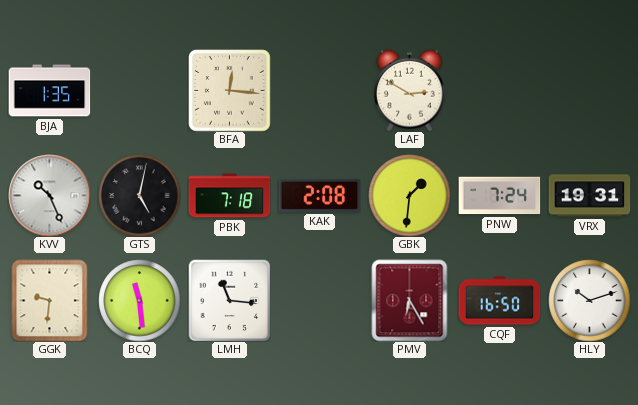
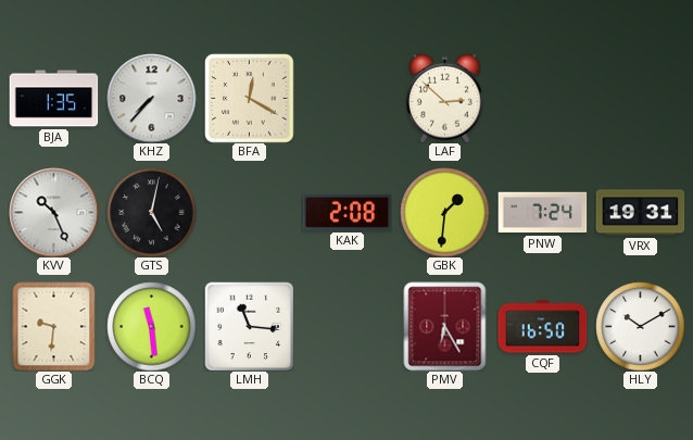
KHZ: none -> 7:37
BFA: 12:16 -> 12:20
LAF: 2:50 -> 2:52
PBK: 7:18 -> none
HLY: 10:12 -> 10:10
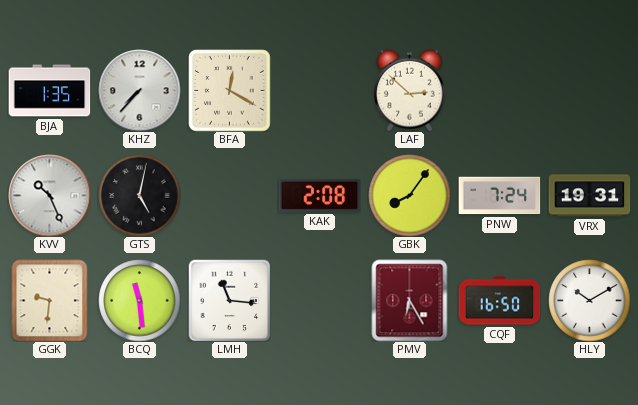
GBK: 1:31 -> 8:06
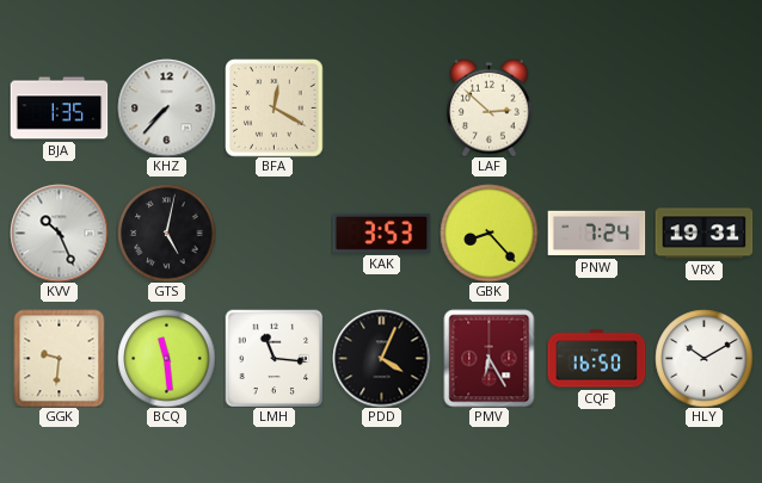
KAK: 2:08 -> 3:53
GBK: 8:06 -> 8:23
PDD: none -> 4:04
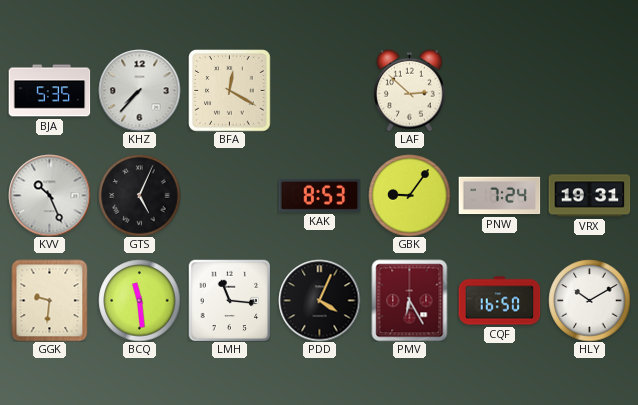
BJA: 1:35 -> 5:35
GTS: 5:02 -> 5:04
KAK: 3:53 -> 8:53
GBK: 8:23 -> 9:06
